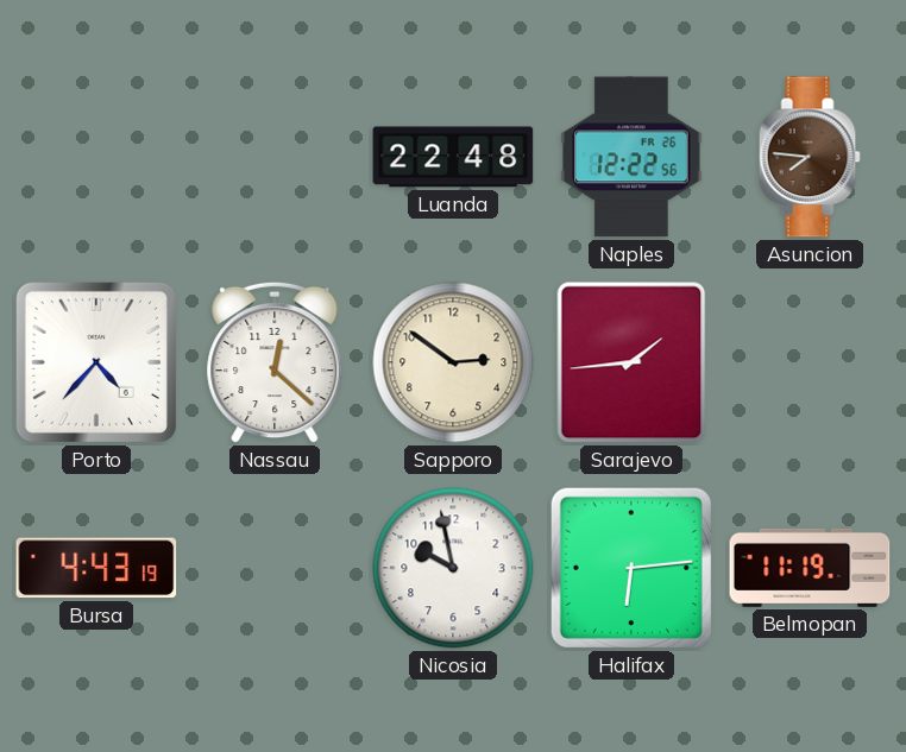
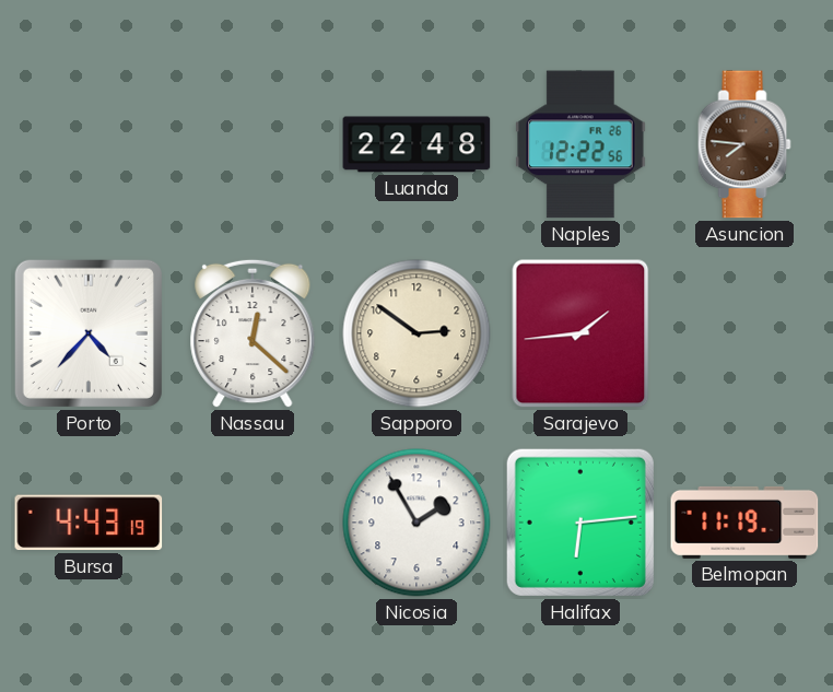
Nicosia: 9:58 -> 1:55
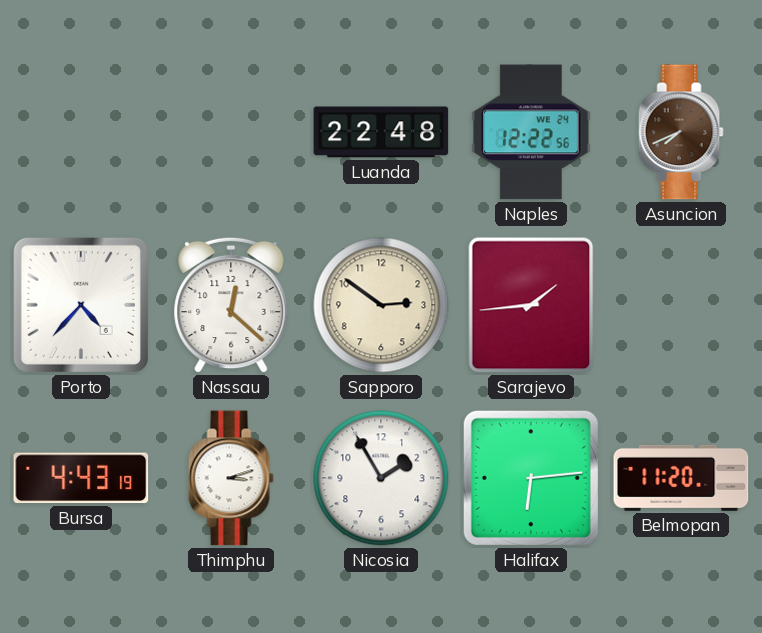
Naples date: FR 26 -> WE 24
Asuncion: 7:46 -> 7:41
Thimphu: none -> 3:12
Belmopan: 11:19 -> 11:20
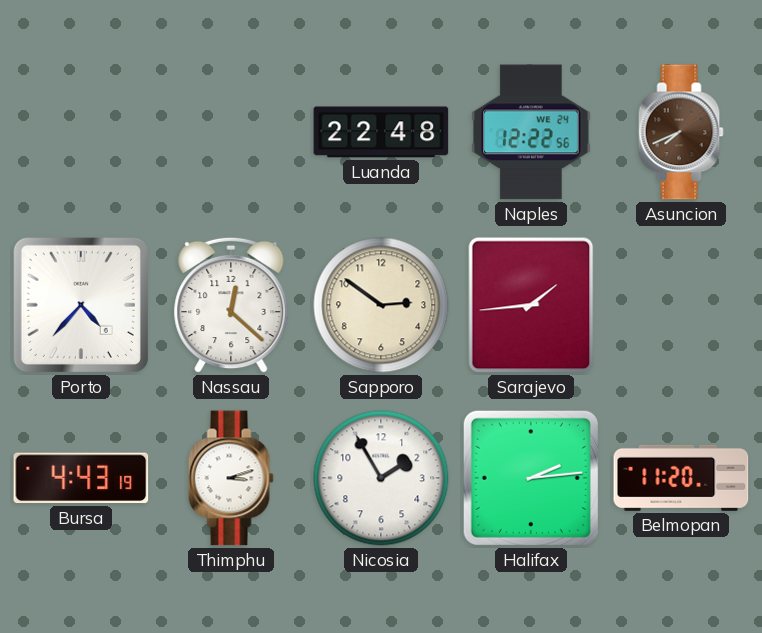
Halifax: 6:14 -> 2:14
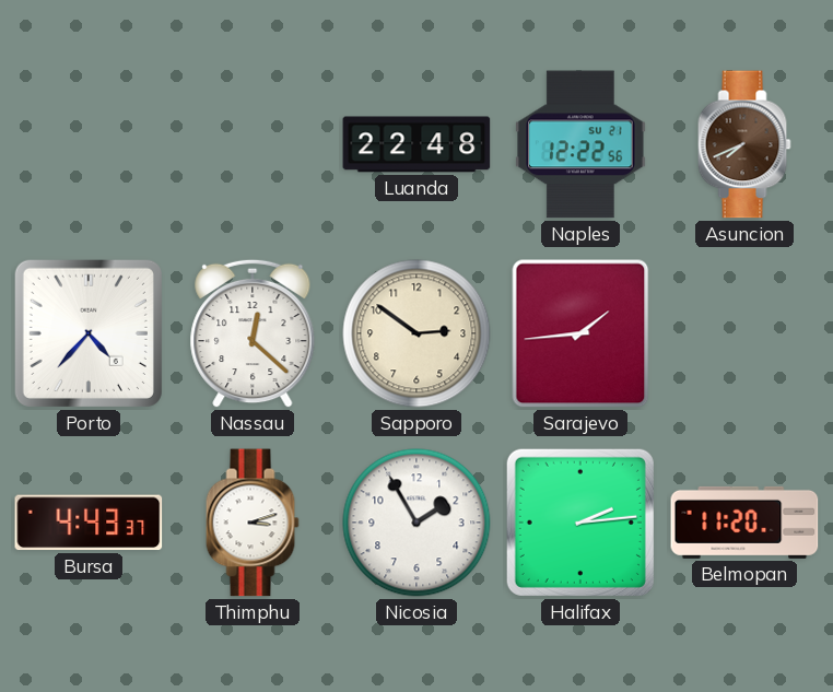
Naples date: WE 24 -> SU 21
Bursa: 4:43:19 -> 4:43:37
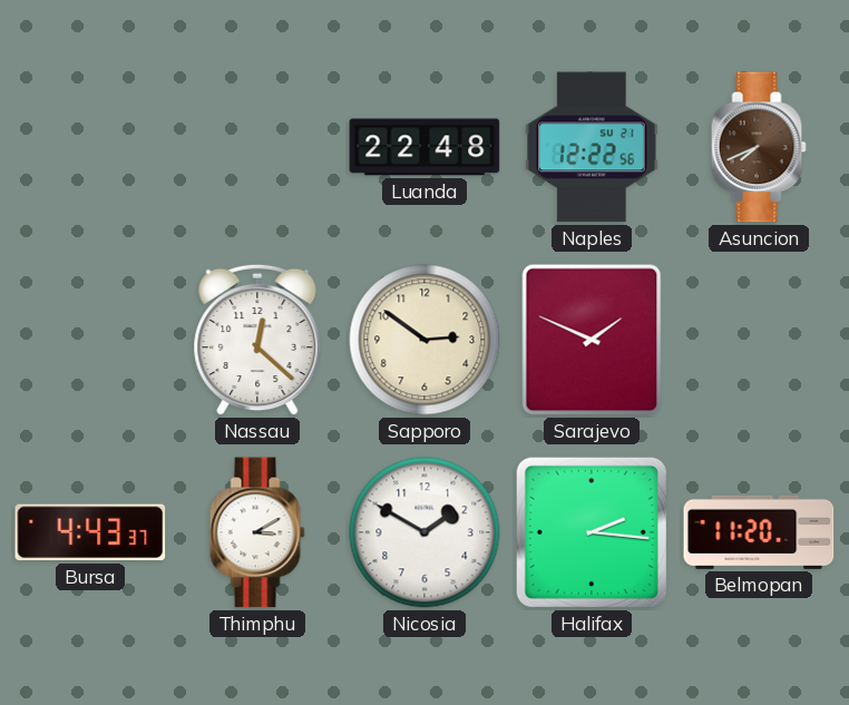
Porto: 4:37 -> none
Sarajevo: 1:44 -> 1:49
Thimphu: 3:12 -> 3:10
Nicosia: 1:55 -> 1:50
Halifax: 2:14 -> 2:16
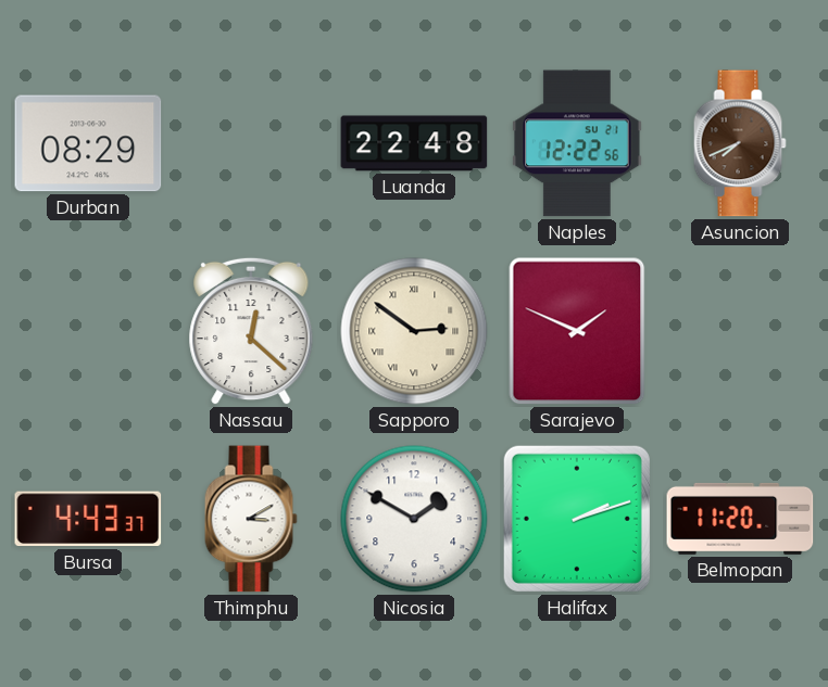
Durban: none -> 08:29
Sapporo numerals: Arabic -> Roman
Halifax: 2:16 -> 2:12
